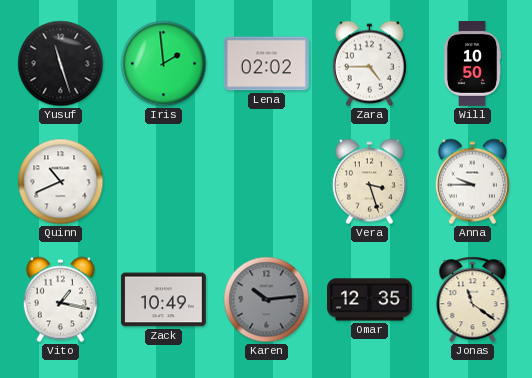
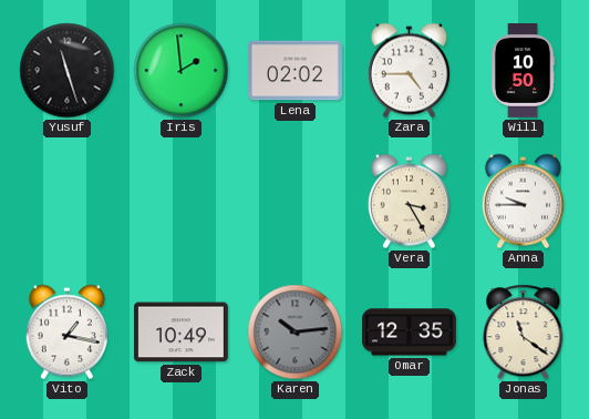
Quinn: 10:41 -> none
Vera: 3:27 -> 3:25
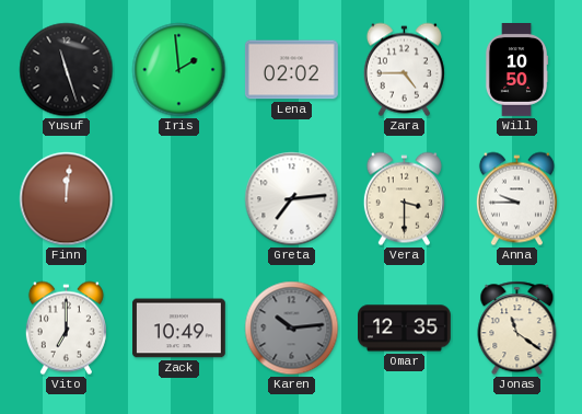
Finn: none -> 12:01
Greta: none -> 7:14
Vera: 3:25 -> 3:30
Vito: 1:17 -> 7:00
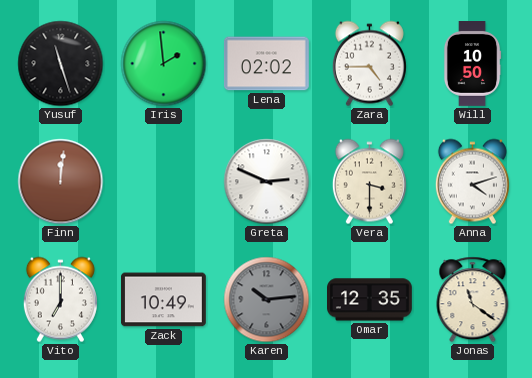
Greta: 7:14 -> 2:49
Anna: 9:45 -> 4:12
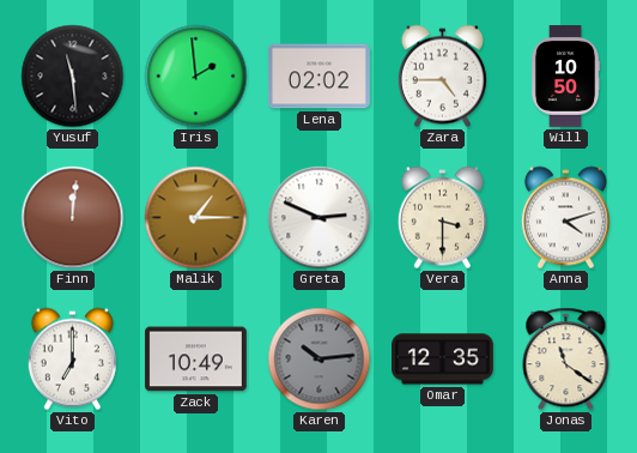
Yusuf: 11:27 -> 11:29
Malik: none -> 1:15
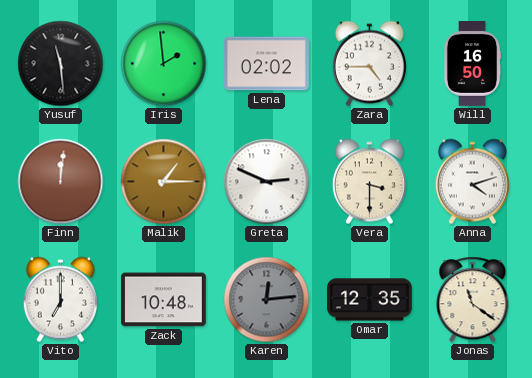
Will: 10:50 -> 16:50
Zack: 10:49 -> 10:48
Karen: 10:14 -> 12:14
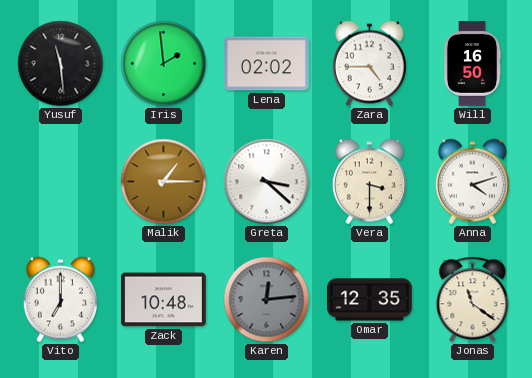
Finn: 12:01 -> none
Greta: 2:49 -> 3:22
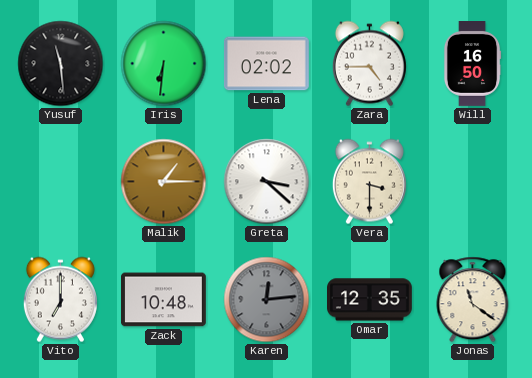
Iris: 1:59 -> 6:31
Anna: 4:12 -> none
